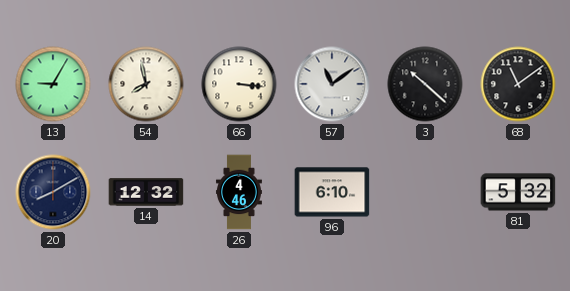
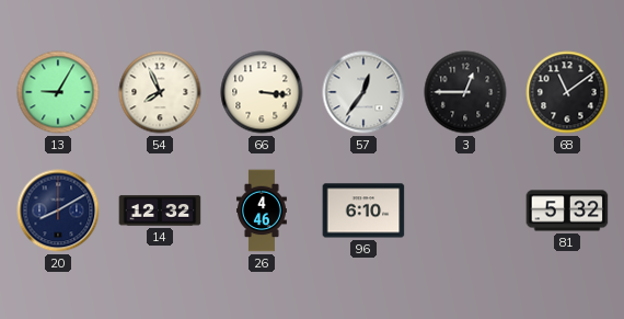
54: 7:58 -> 7:56
57: 11:09 -> 12:36
3: 10:22 -> 12:45
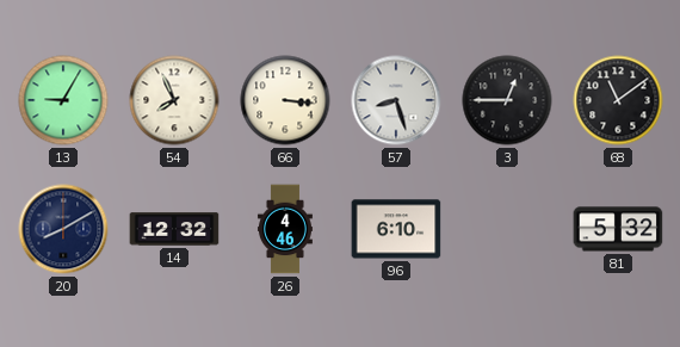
57: 12:36 -> 8:27
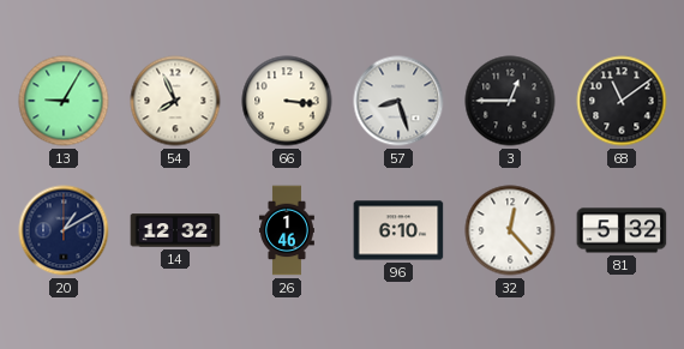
20: 8:10 -> 1:10
26: 4:46 -> 1:46
32: none -> 12:23
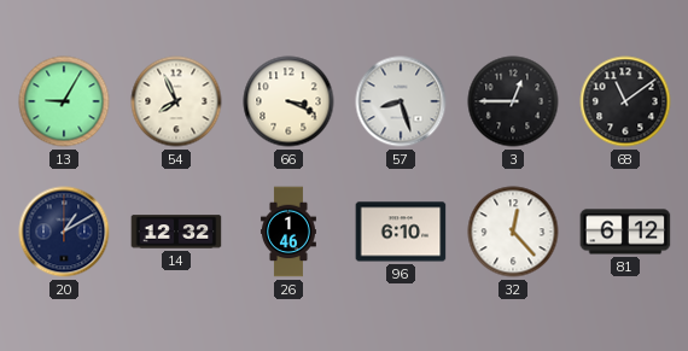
66: 3:16 -> 3:19
81: 5:32 -> 6:12
